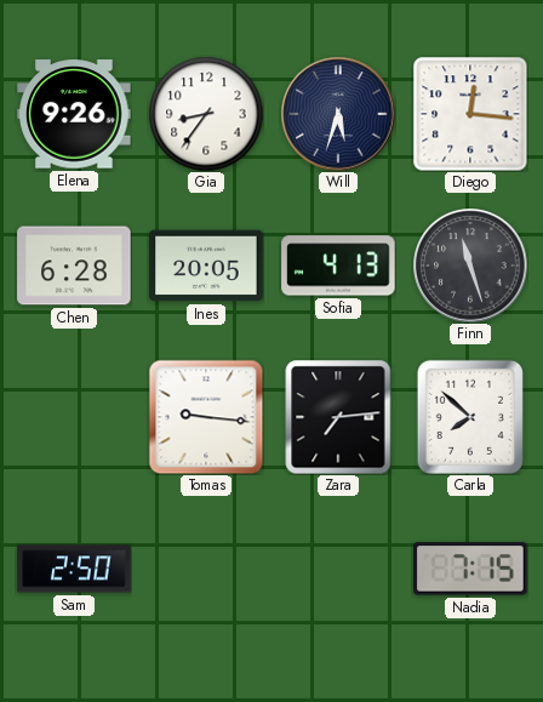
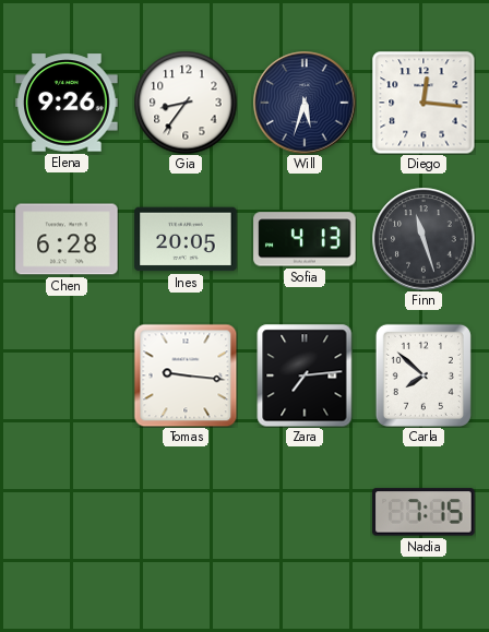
Sam: 2:50 -> none
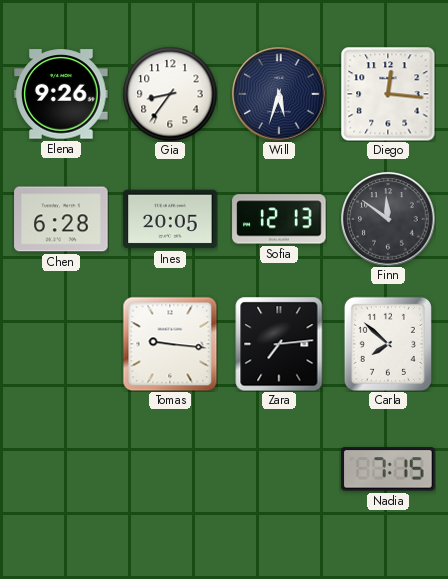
Sofia: 4:13 -> 12:13
Finn: 11:27 -> 11:51
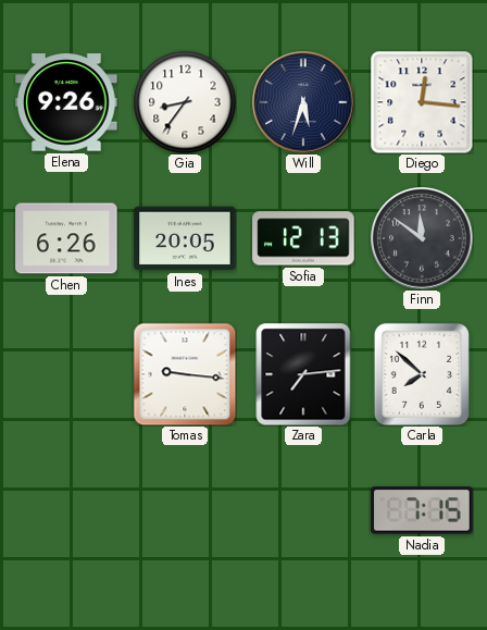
Chen: 6:28 -> 6:26
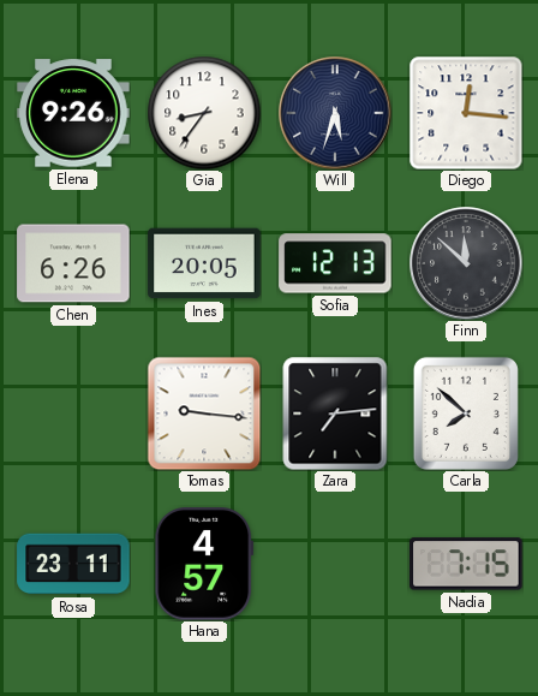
Finn: 11:51 -> 11:52
Rosa: none -> 23:11
Hana: none -> 4:57
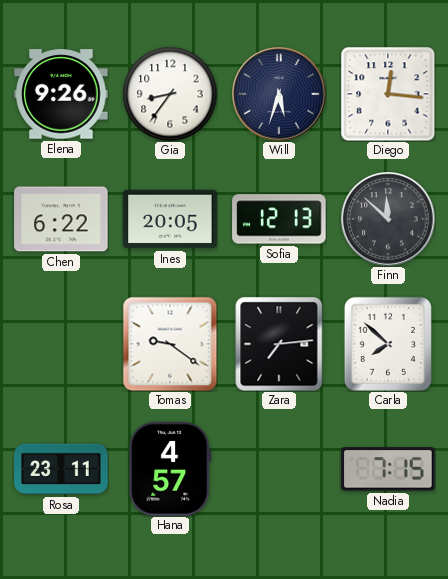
Chen: 6:26 -> 6:22
Tomas: 9:16 -> 9:21
